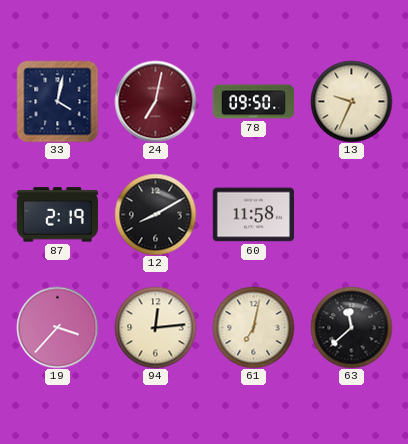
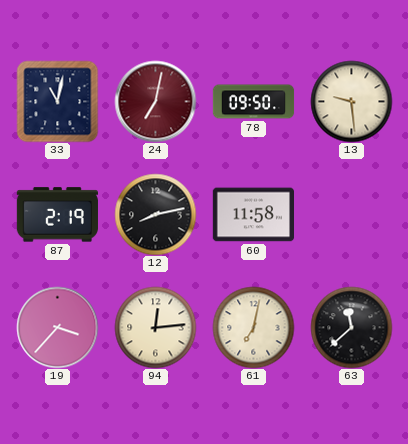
33: 4:02 -> 11:02
13: 9:34 -> 9:29
12: 8:10 -> 8:13
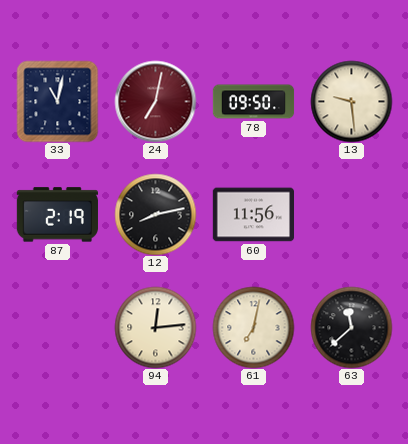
60: 11:58 -> 11:56
19: 3:37 -> none
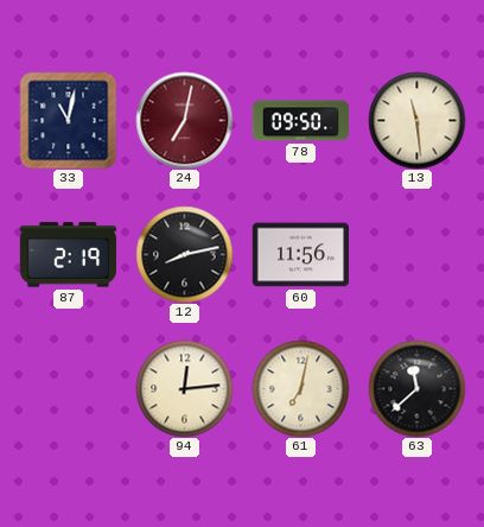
13: 9:29 -> 11:29
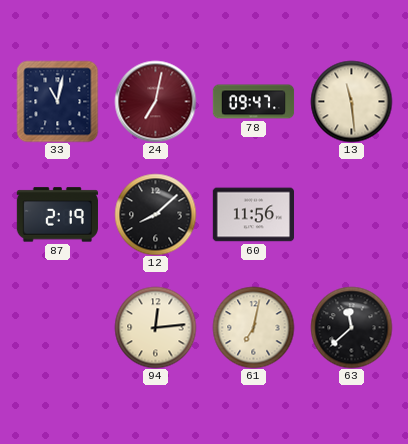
78: 09:50 -> 09:47
12: 8:13 -> 8:08
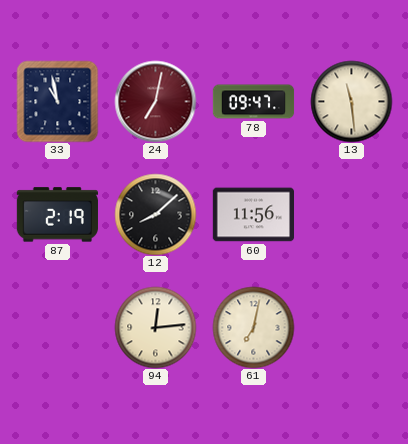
33: 11:02 -> 10:58
63: 11:38 -> none
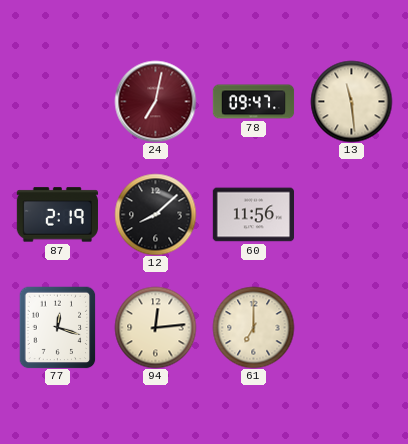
33: 10:58 -> none
77: none -> 12:18
61: 7:02 -> 7:00
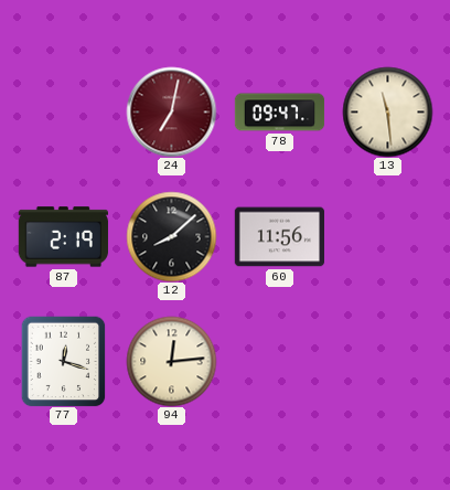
61: 7:00 -> none
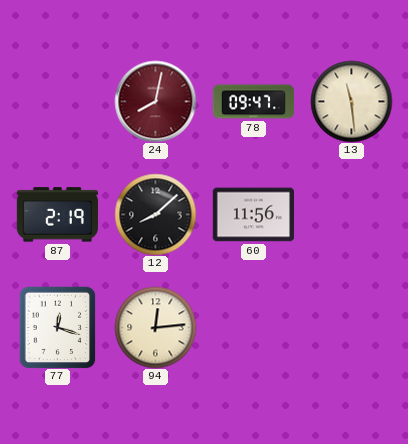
24: 7:02 -> 8:02
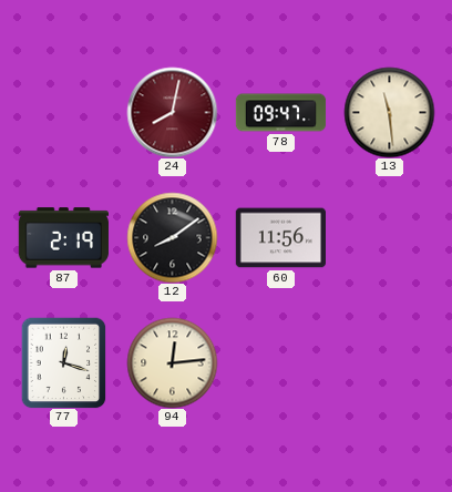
12: 8:08 -> 8:09
